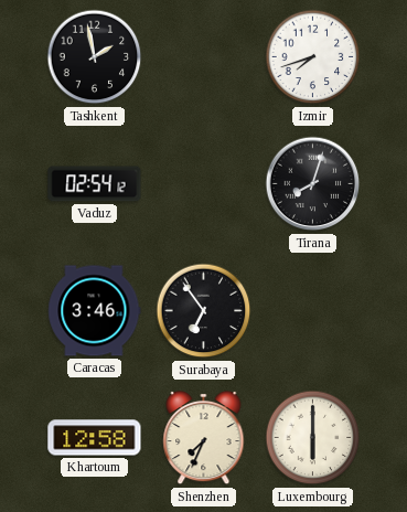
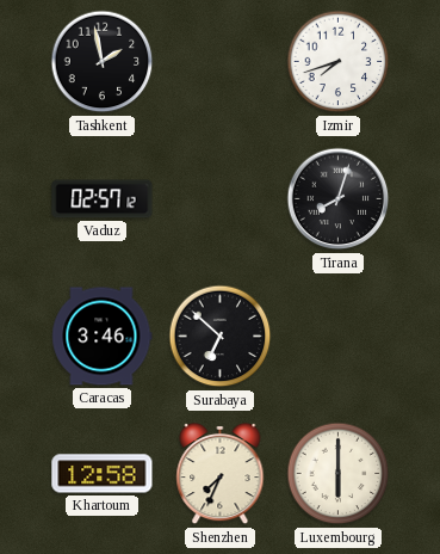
Vaduz: 02:54 -> 02:57
Surabaya: 6:54 -> 6:52
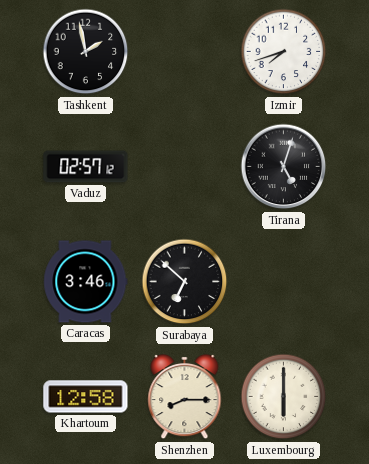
Tirana: 8:03 -> 5:03
Shenzhen: 7:34 -> 8:15
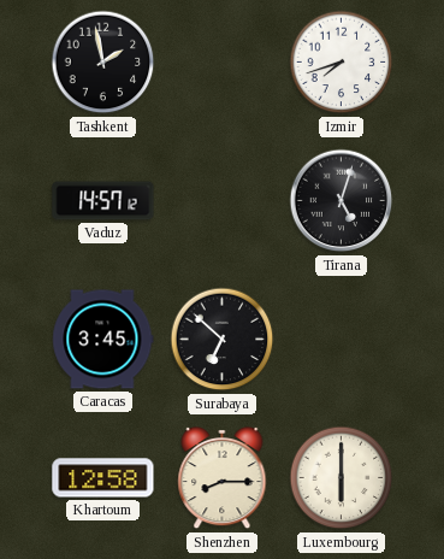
Vaduz: 02:57 -> 14:57
Caracas: 3:46 -> 3:45
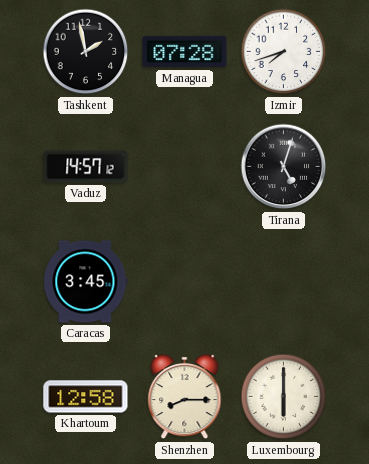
Managua: none -> 07:28
Surabaya: 6:52 -> none
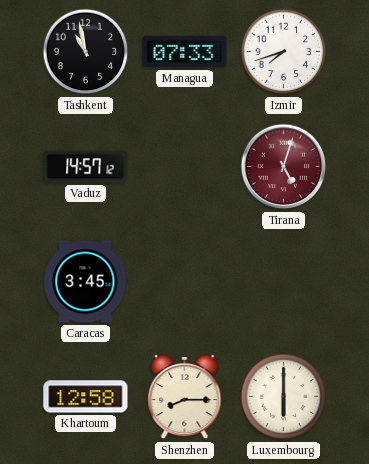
Tashkent: 1:58 -> 10:58
Managua: 07:28 -> 07:33
Tirana dial: black -> burgundy
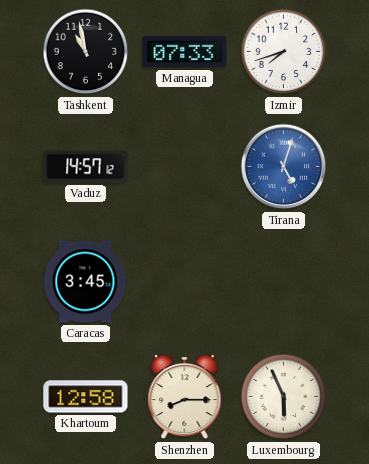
Tirana dial: burgundy -> blue
Luxembourg: 6:00 -> 5:56
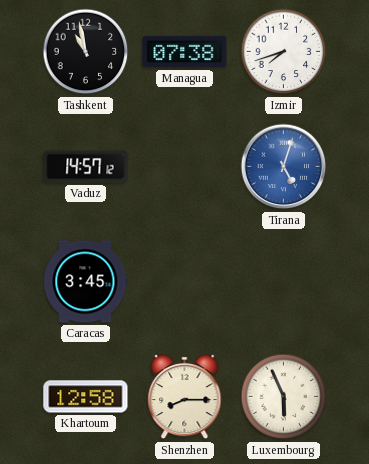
Managua: 07:33 -> 07:38
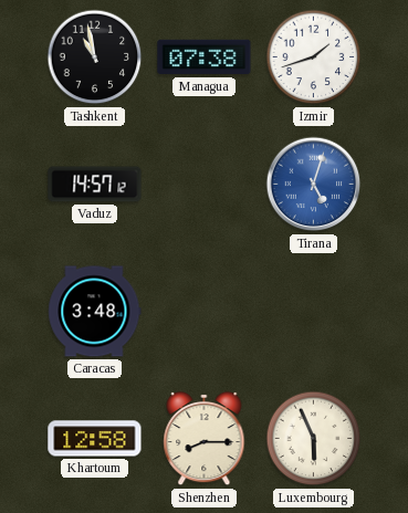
Izmir: 7:42 -> 1:42
Caracas: 3:45 -> 3:48
